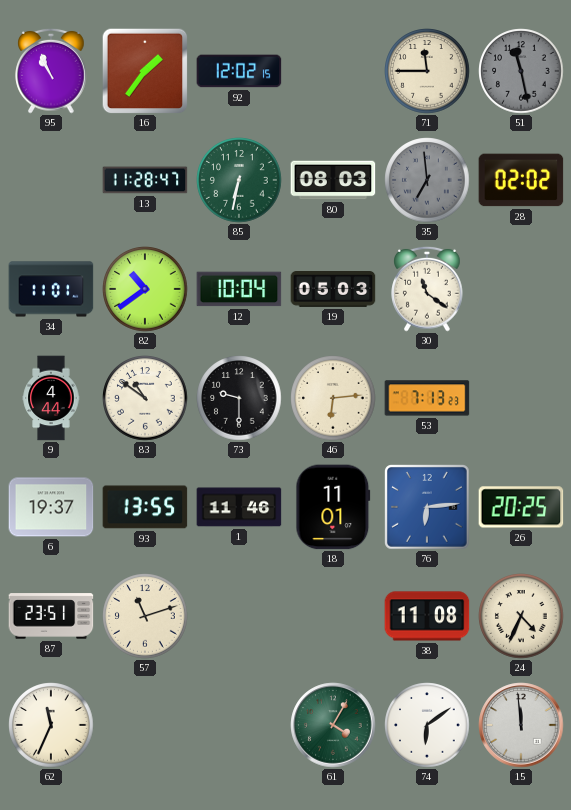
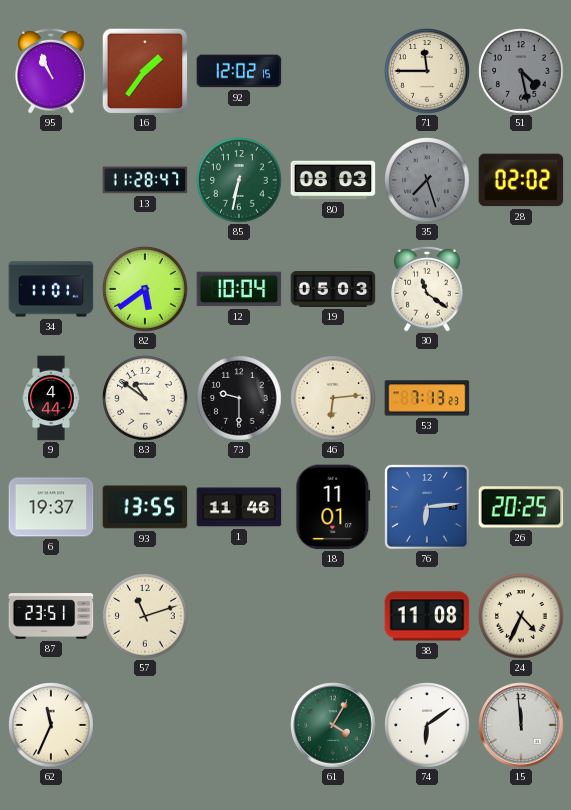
51: 11:28 -> 4:28
35: 6:59 -> 7:27
82: 10:39 -> 5:39
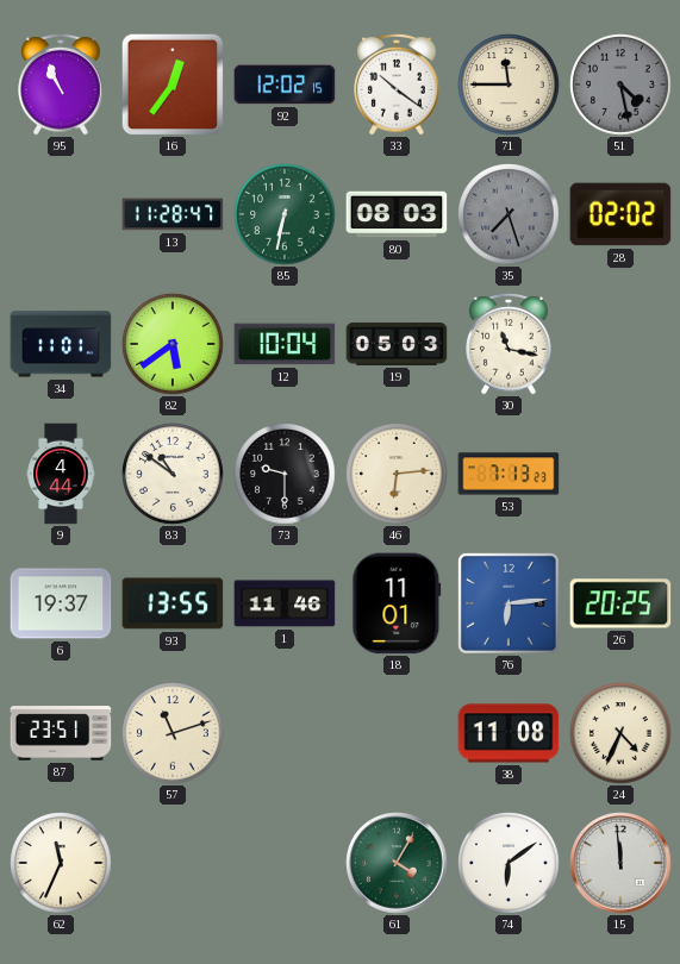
16: 1:36 -> 12:36
33: none -> 10:21
30: 11:21 -> 11:17
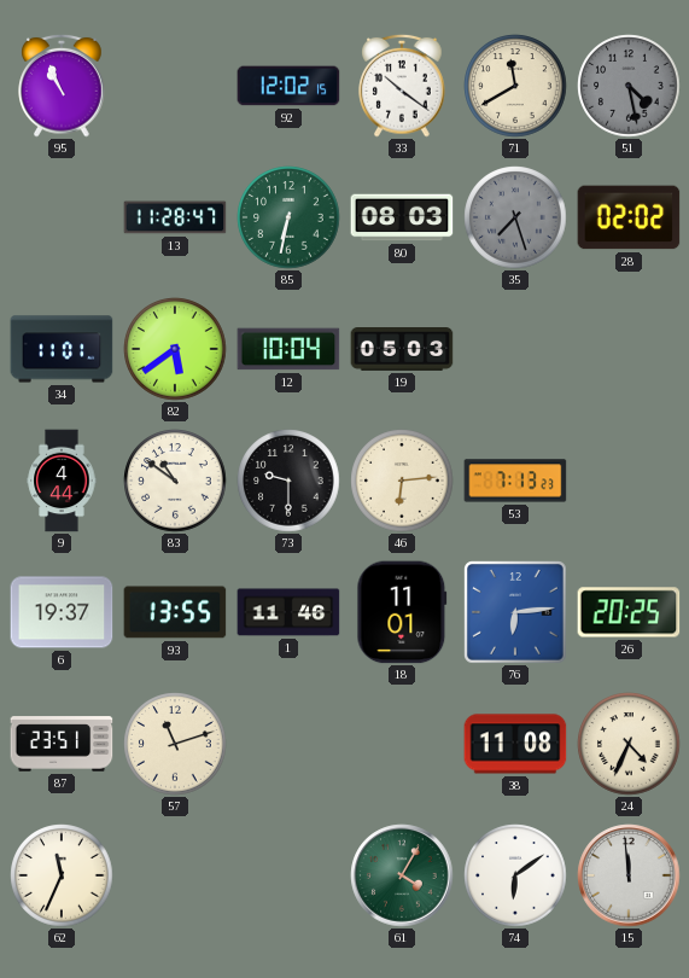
16: 12:36 -> none
71: 11:45 -> 11:40
30: 11:17 -> none
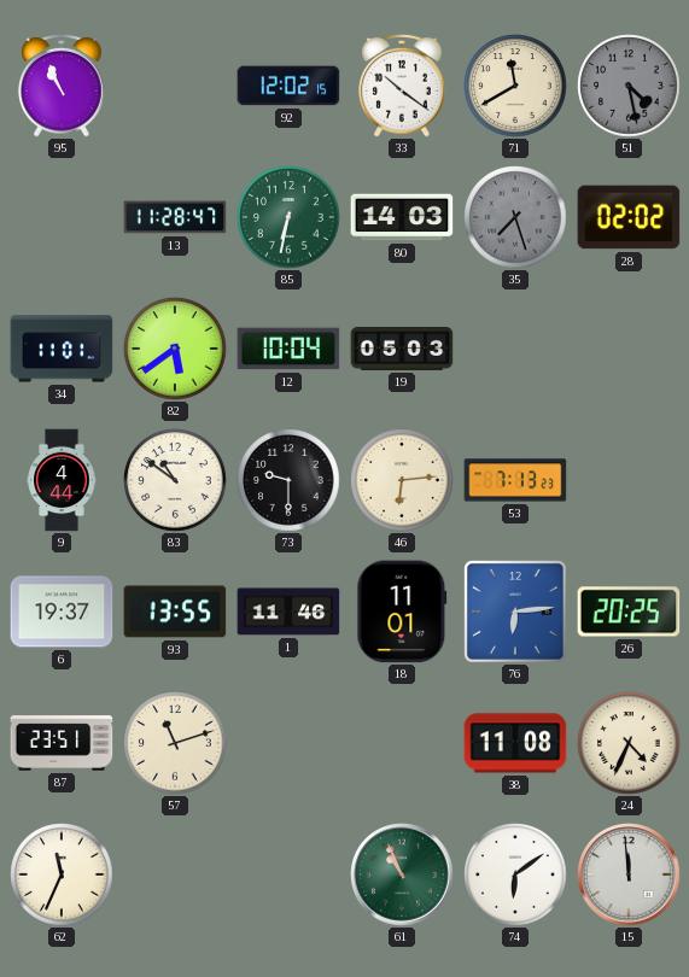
80: 08:03 -> 14:03
61: 4:05 -> 10:56
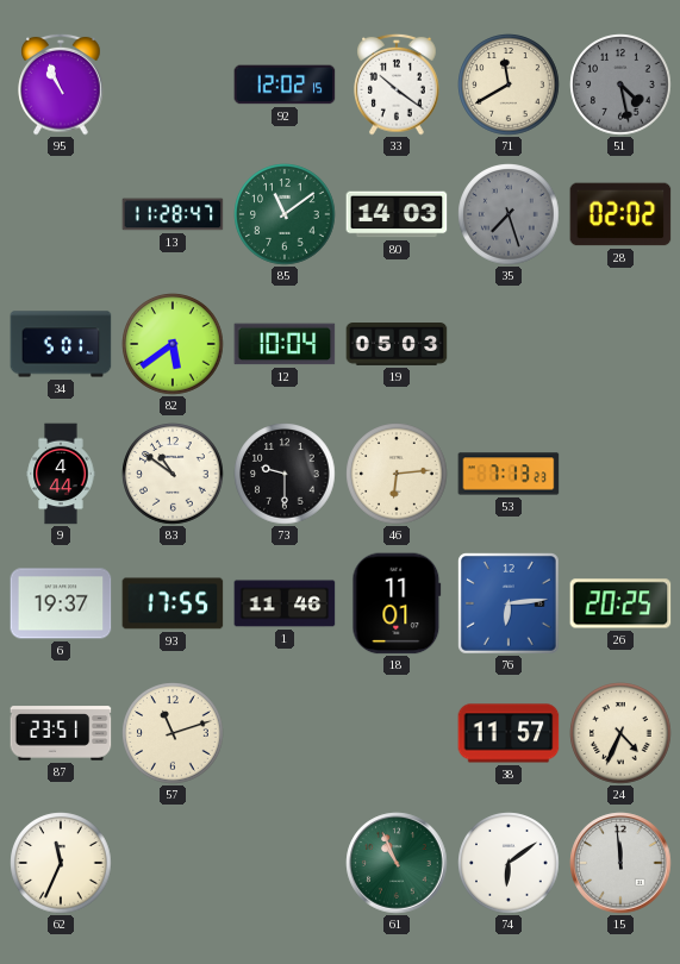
85: 6:32 -> 11:09
34: 11:01 -> 5:01
93: 13:55 -> 17:55
38: 11:08 -> 11:57
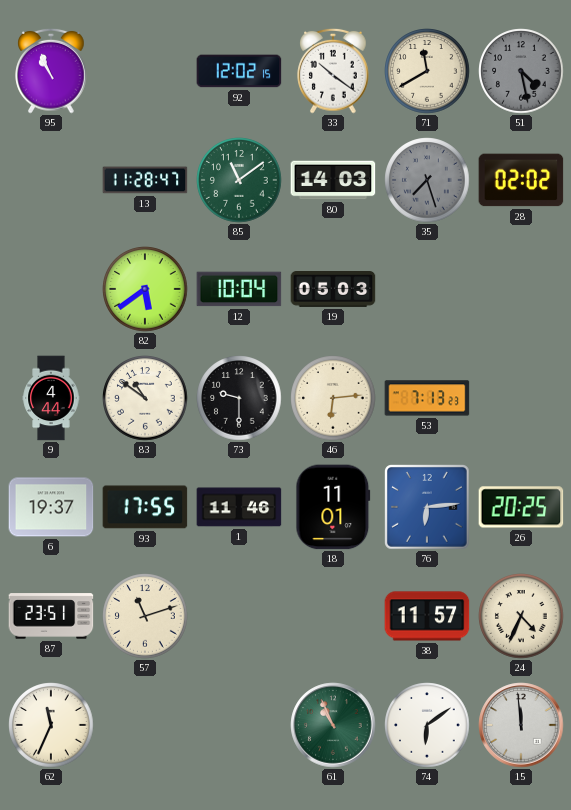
34: 5:01 -> none
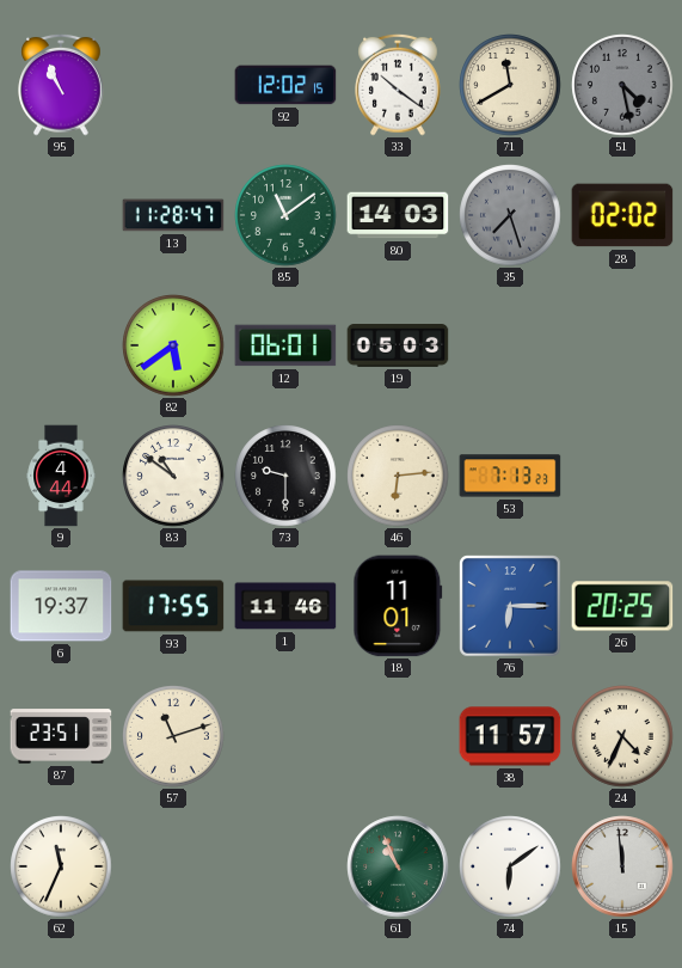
12: 10:04 -> 06:01
76: 6:14 -> 6:15
